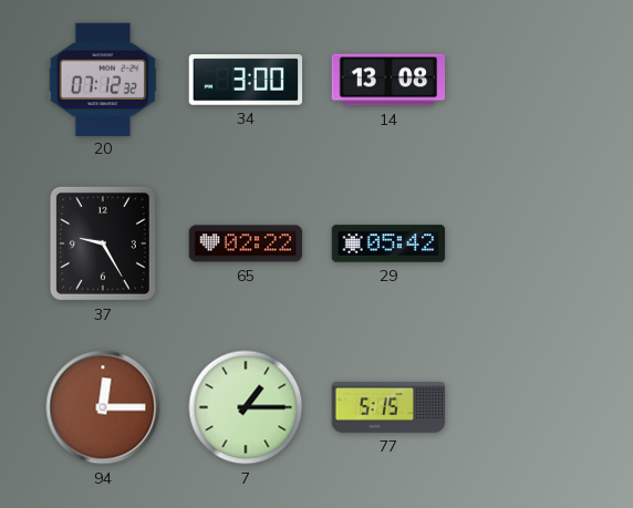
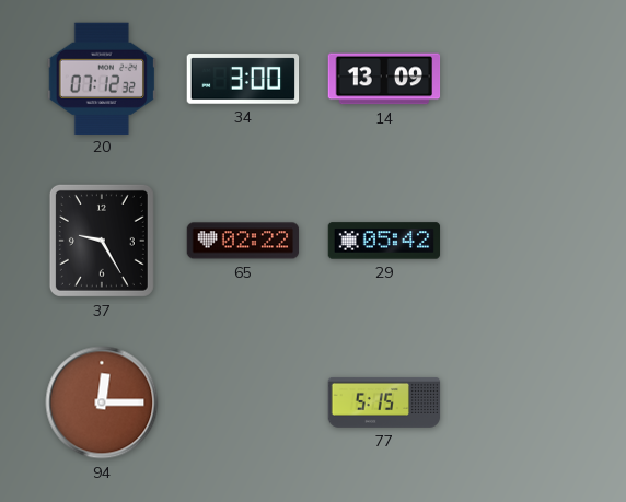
14: 13:08 -> 13:09
7: 1:15 -> none
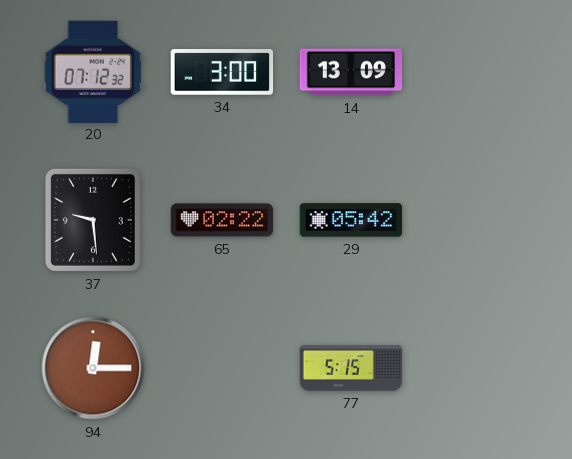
37: 9:25 -> 9:29
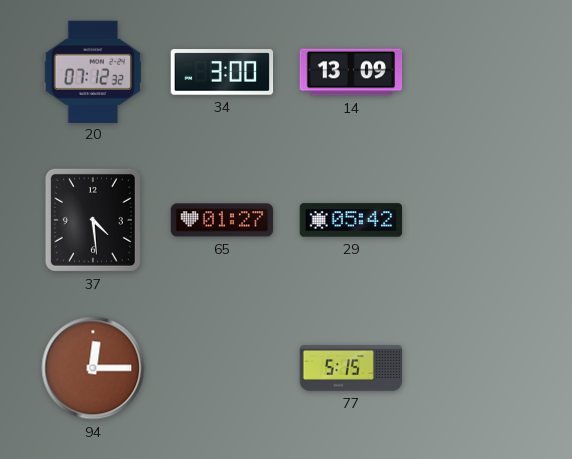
37: 9:29 -> 4:29
65: 02:22 -> 01:27
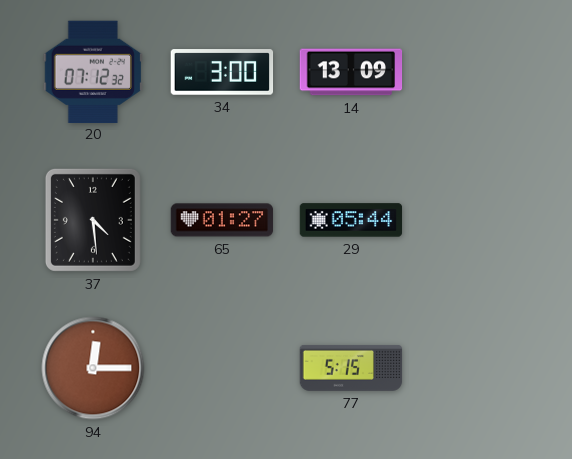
29: 05:42 -> 05:44
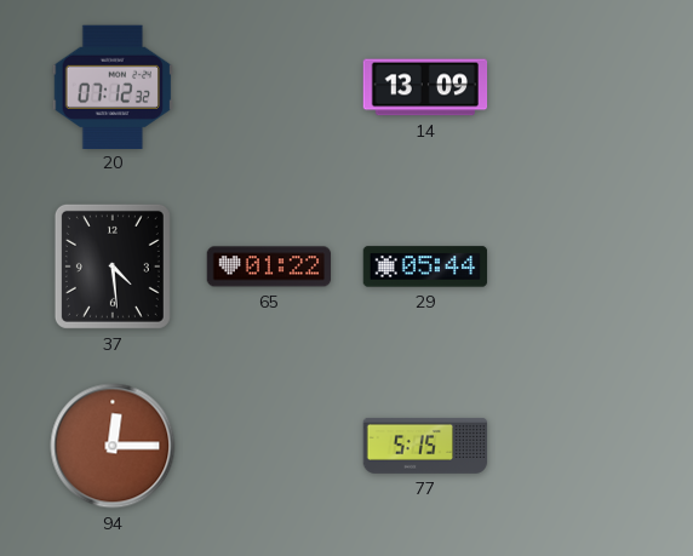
34: 3:00 -> none
65: 01:27 -> 01:22
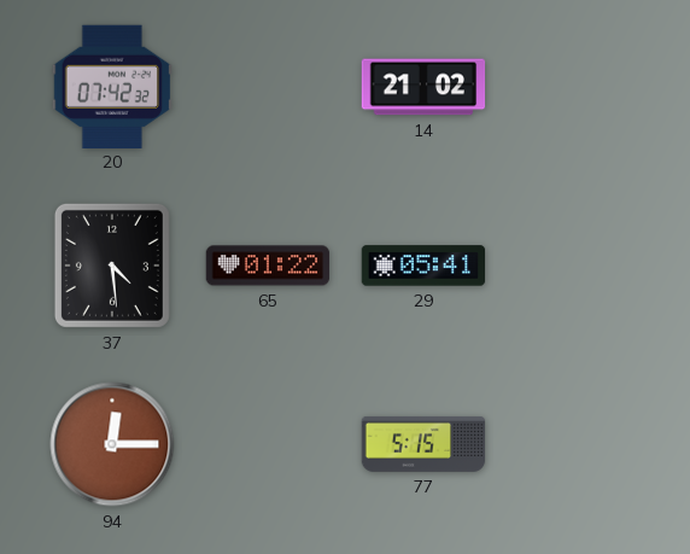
20: 07:12 -> 07:42
14: 13:09 -> 21:02
29: 05:44 -> 05:41
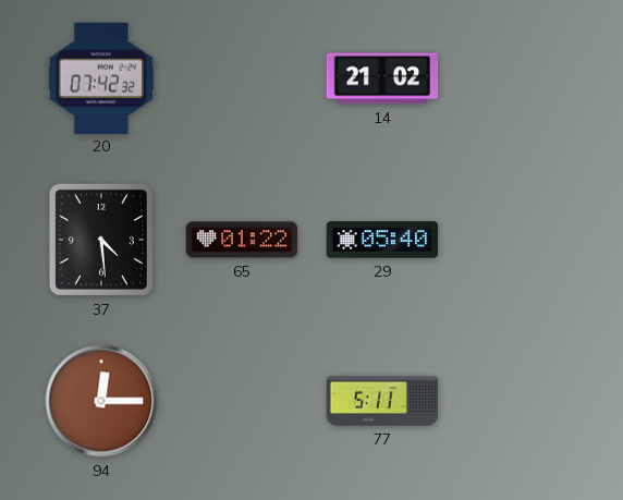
29: 05:41 -> 05:40
77: 5:15 -> 5:11
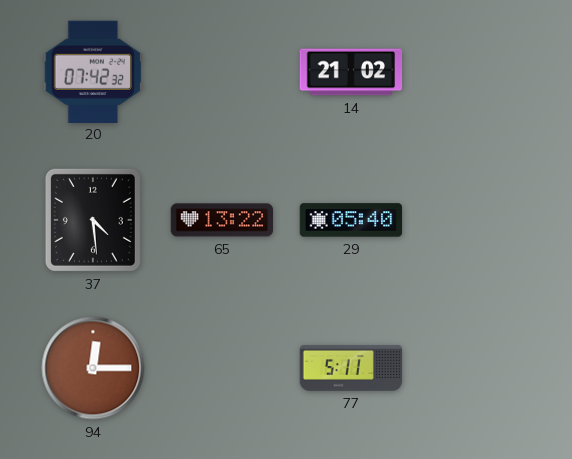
65: 01:22 -> 13:22
